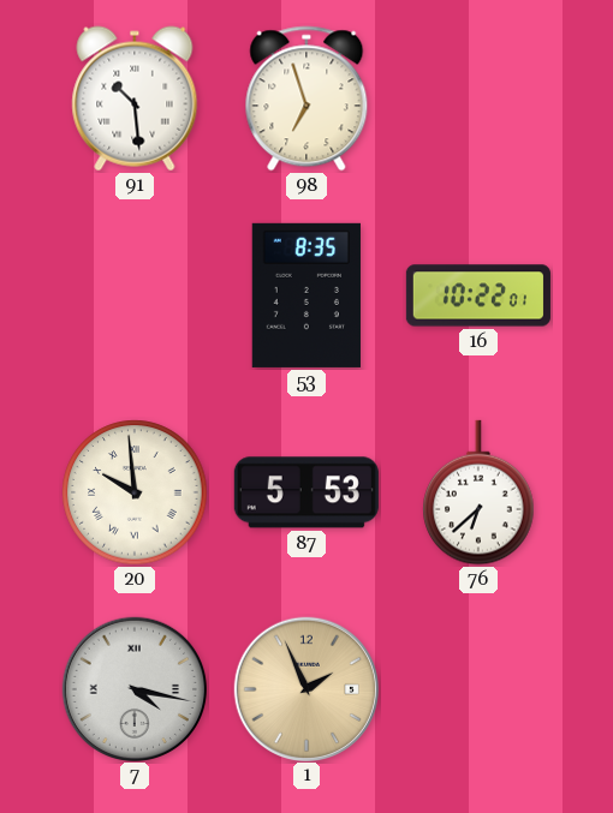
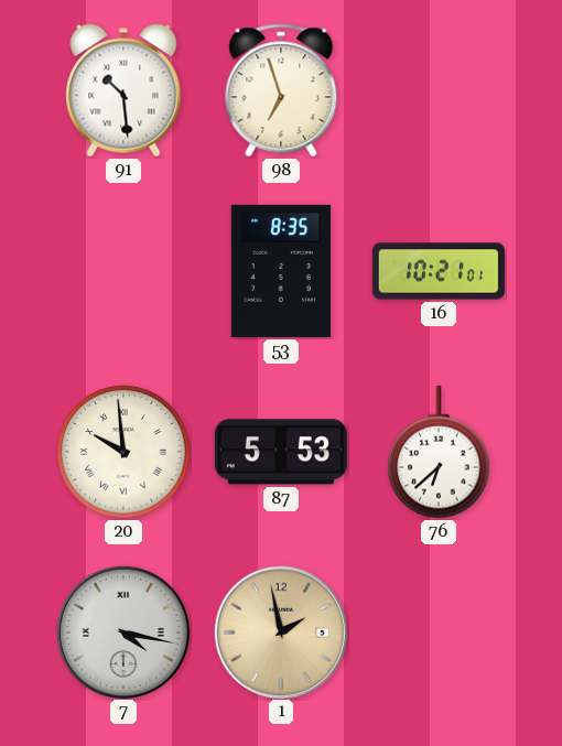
16: 10:22 -> 10:21
1: 1:56 -> 1:58
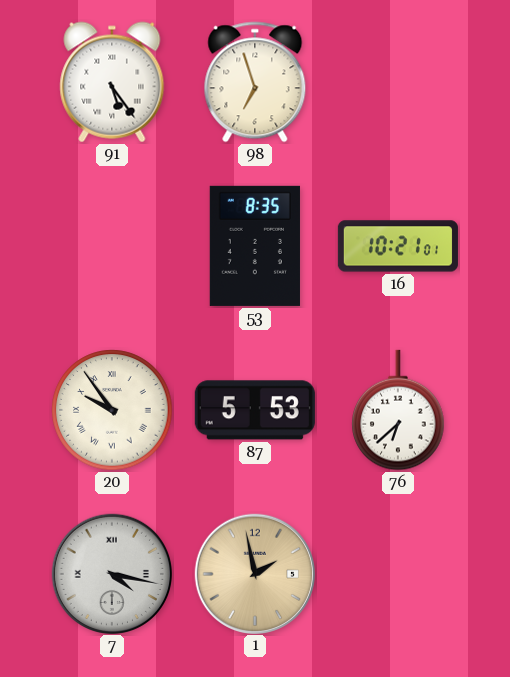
91: 10:29 -> 5:24
20: 9:59 -> 9:54
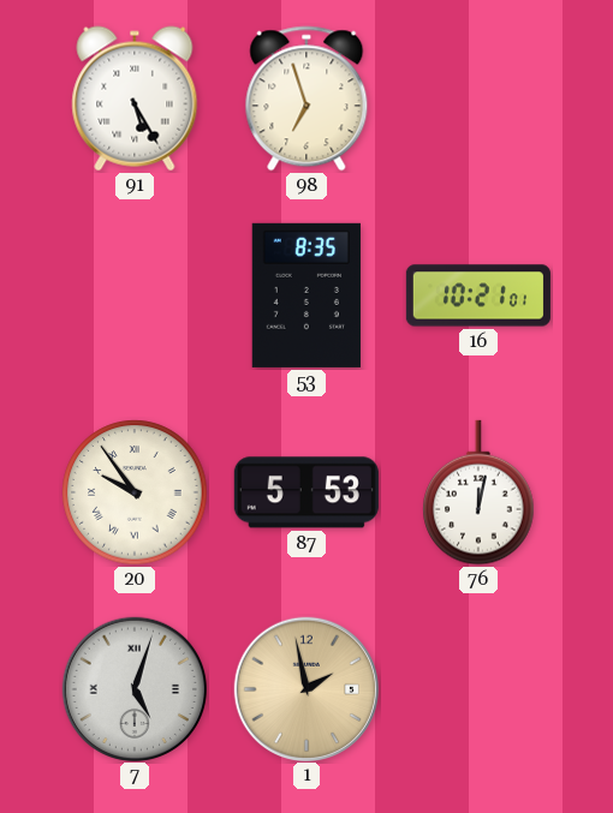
91: 5:24 -> 5:25
76: 6:38 -> 12:02
7: 4:17 -> 5:03
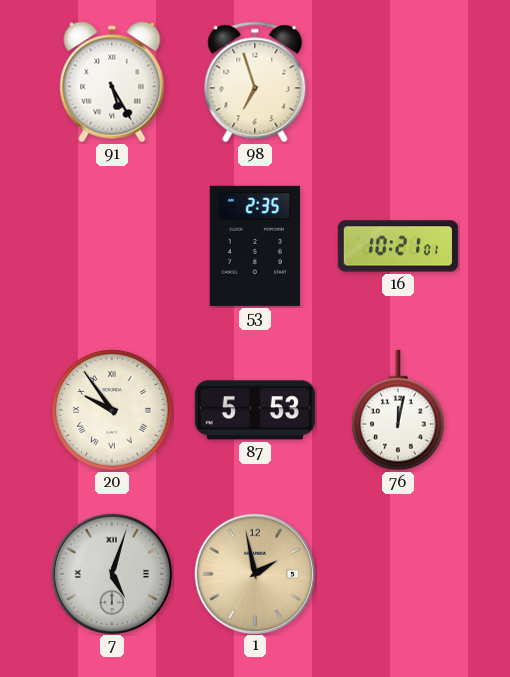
53: 8:35 -> 2:35
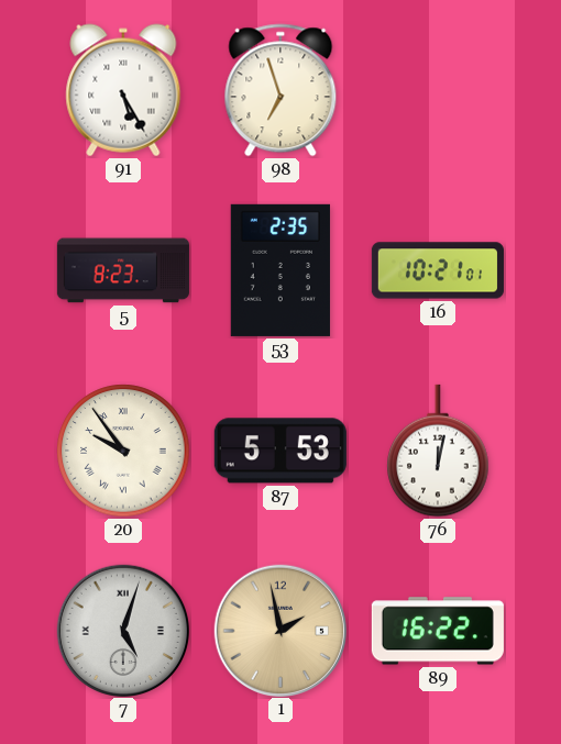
5: none -> 8:23
89: none -> 16:22
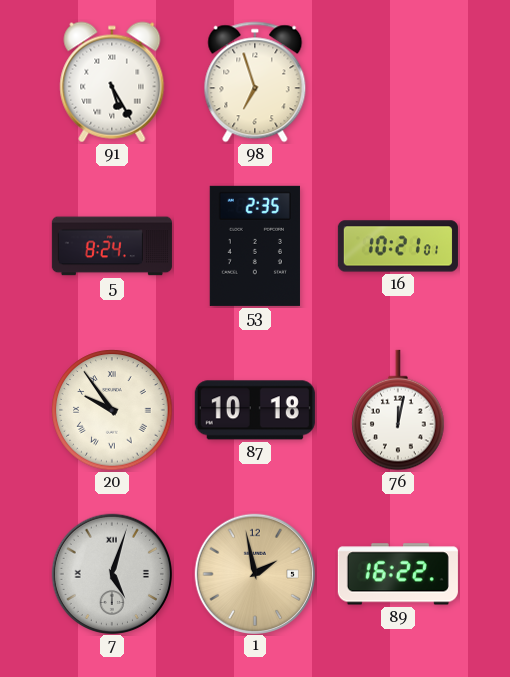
5: 8:23 -> 8:24
87: 5:53 -> 10:18
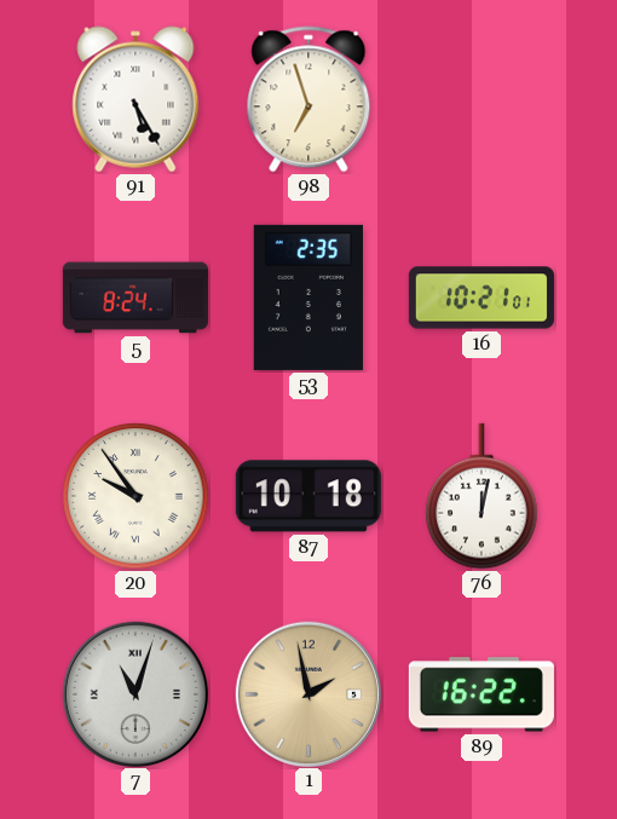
7: 5:03 -> 11:03
